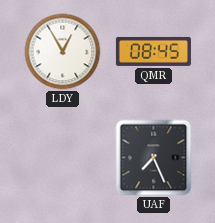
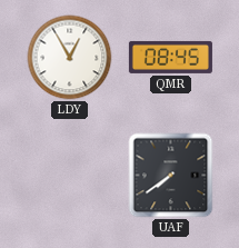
UAF: 7:26 -> 7:39
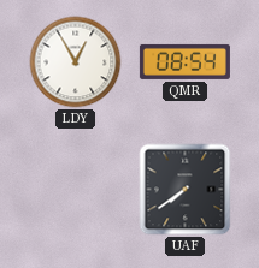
QMR: 08:45 -> 08:54
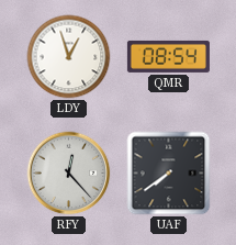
LDY: 12:55 -> 12:57
RFY: none -> 12:23
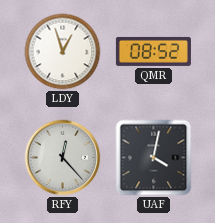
QMR: 08:54 -> 08:52
UAF: 7:39 -> 4:02
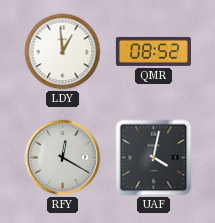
LDY: 12:57 -> 12:59
RFY: 12:23 -> 12:20
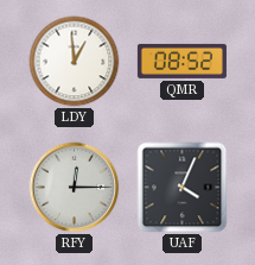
RFY: 12:20 -> 12:15
UAF: 4:02 -> 4:04
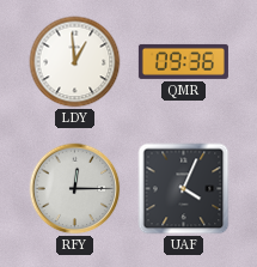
QMR: 08:52 -> 09:36
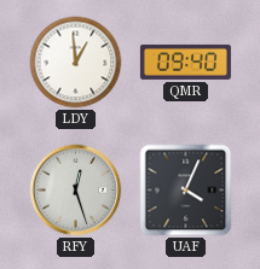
QMR: 09:36 -> 09:40
RFY: 12:15 -> 12:27
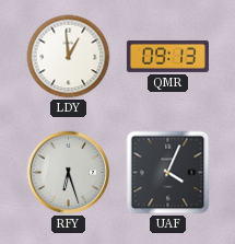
QMR: 09:40 -> 09:13
RFY: 12:27 -> 6:27
